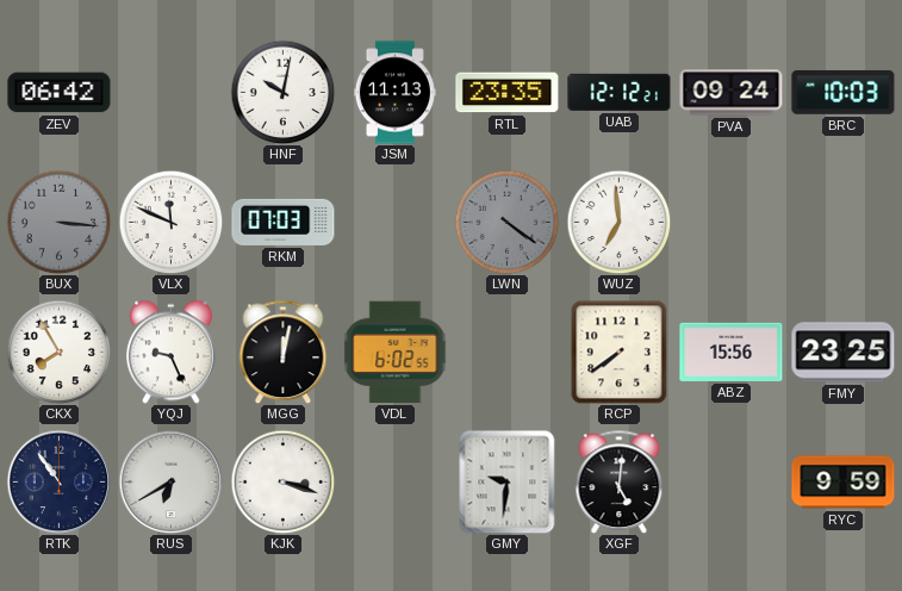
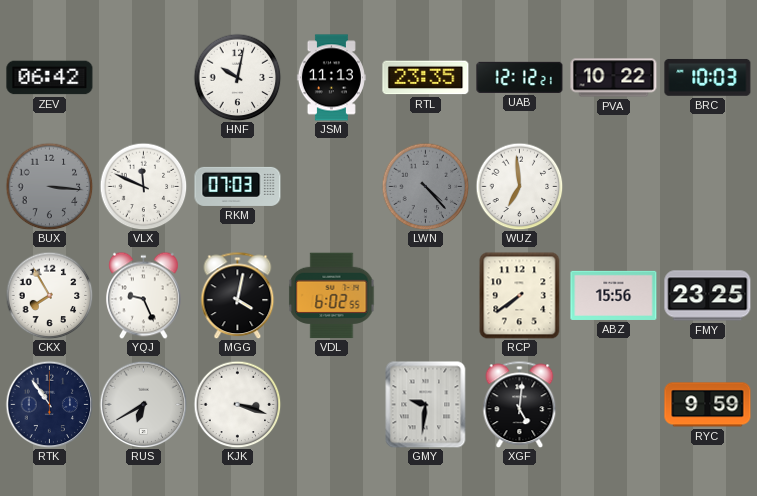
PVA: 09:24 -> 10:22
LWN: 4:21 -> 4:23
MGG: 12:02 -> 4:02
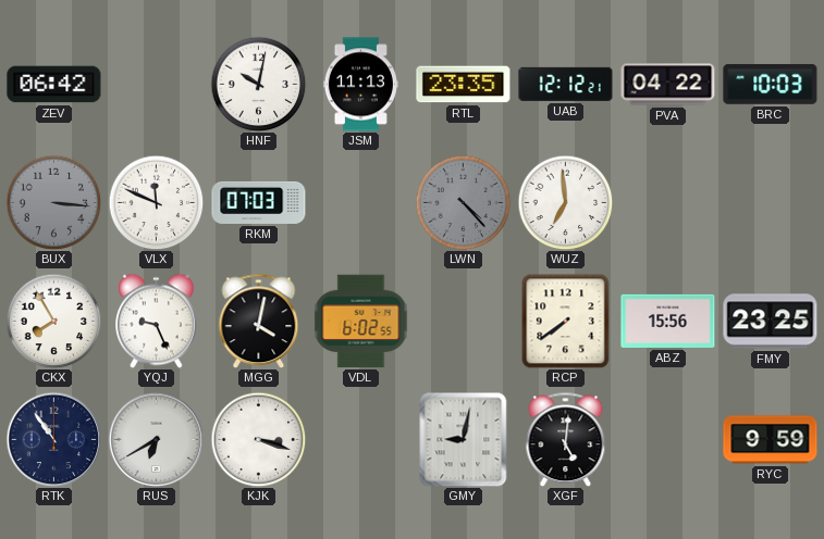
PVA: 10:22 -> 04:22
GMY: 9:31 -> 9:02
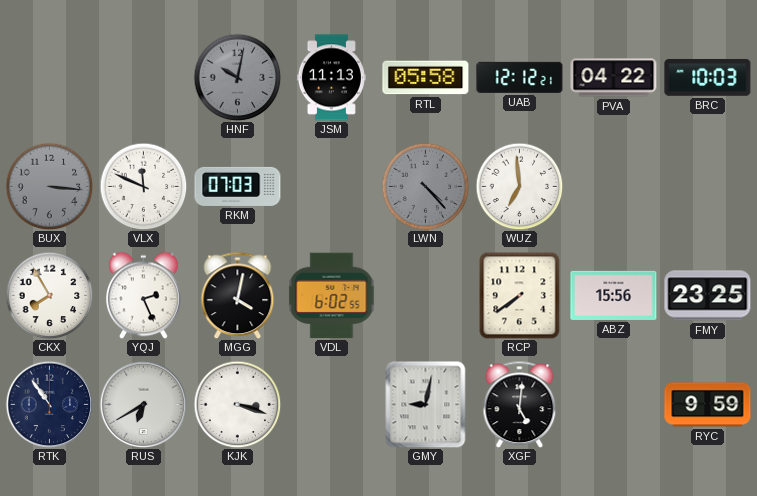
ZEV: 06:42 -> none
HNF dial: white -> grey
RTL: 23:35 -> 05:58
YQJ: 9:26 -> 2:26
